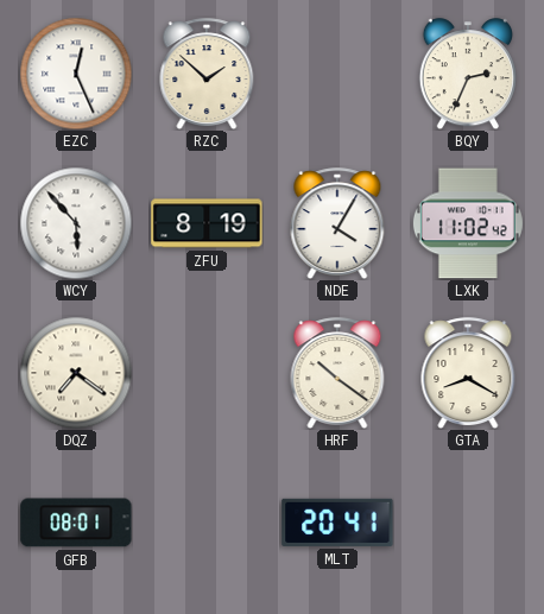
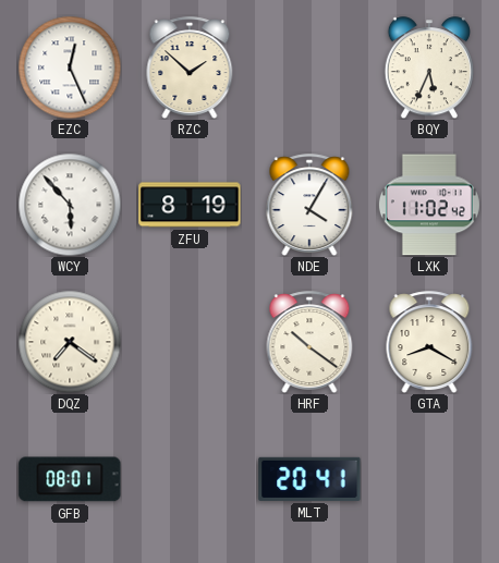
BQY: 2:34 -> 5:34
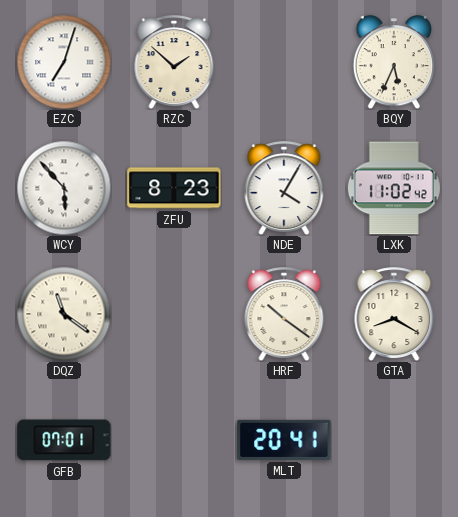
EZC: 12:26 -> 7:03
ZFU: 8:19 -> 8:23
DQZ: 7:21 -> 11:21
GFB: 08:01 -> 07:01
